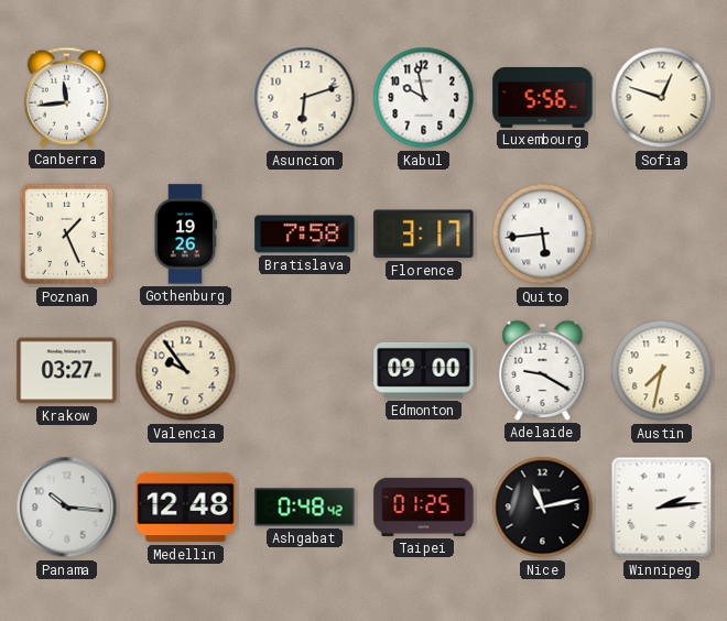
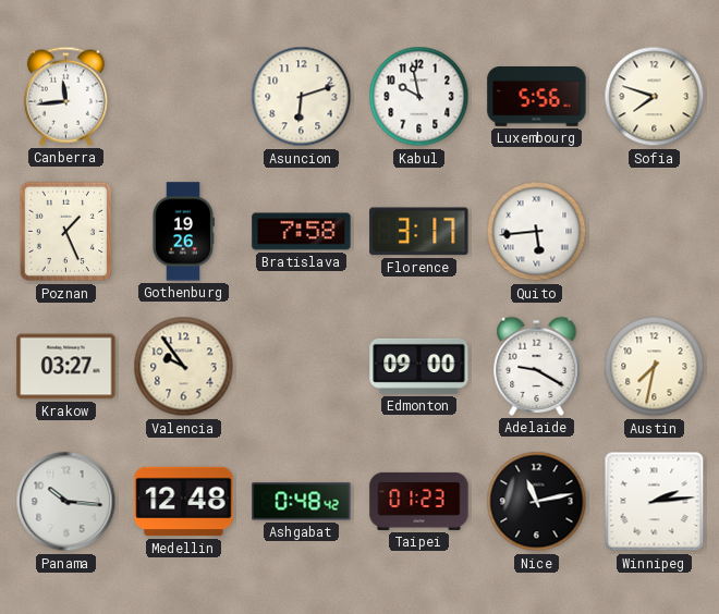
Sofia: 12:48 -> 7:48
Taipei: 01:25 -> 01:23
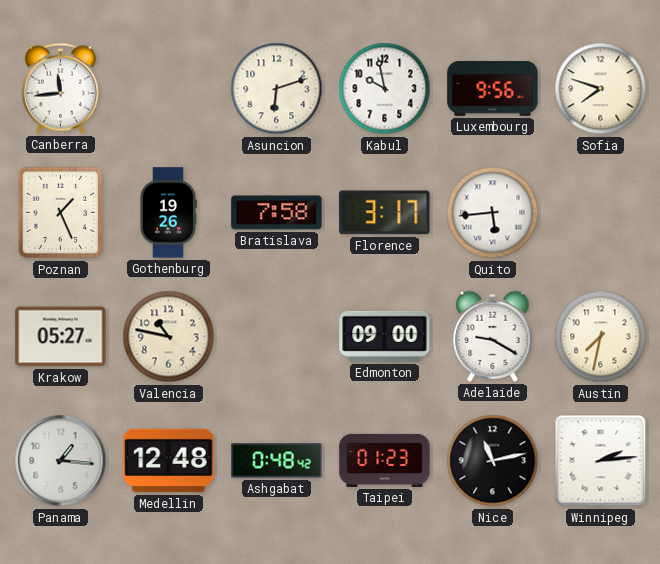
Luxembourg: 5:56 -> 9:56
Krakow: 03:27 -> 05:27
Valencia: 9:54 -> 10:47
Panama: 10:16 -> 1:16
